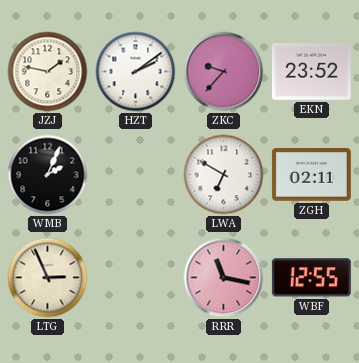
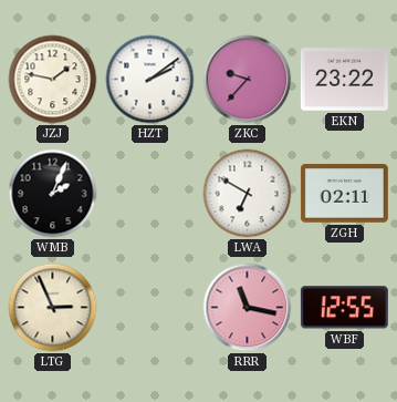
EKN: 23:52 -> 23:22
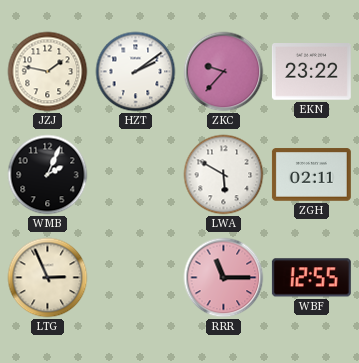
LWA: 6:50 -> 5:50
RRR: 11:17 -> 11:15
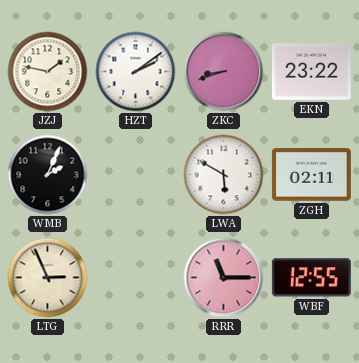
ZKC: 9:37 -> 8:42
